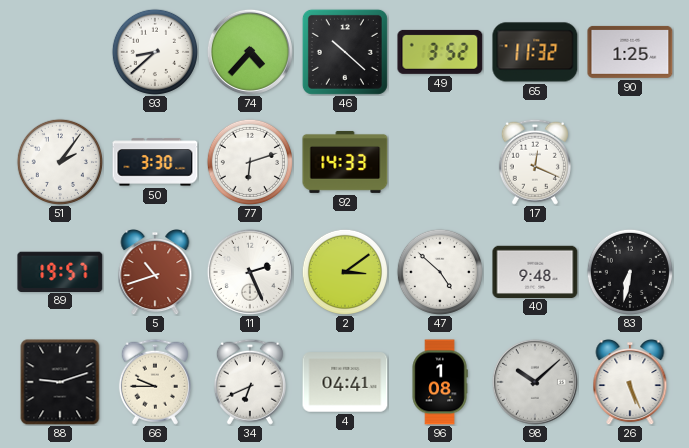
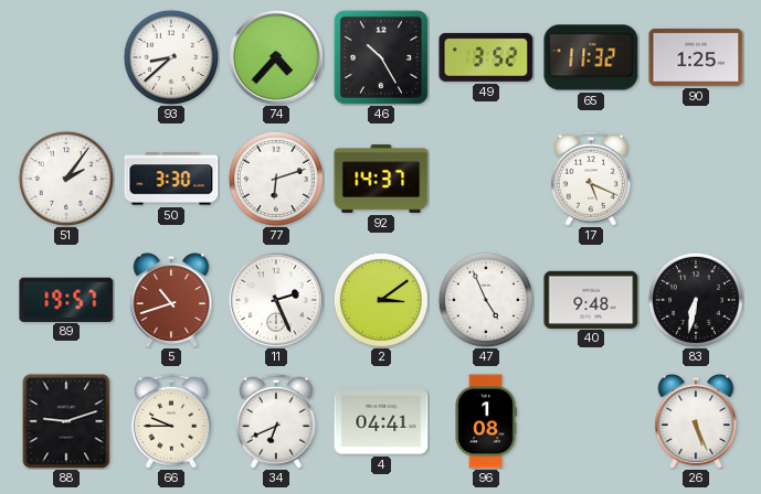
46: 10:22 -> 10:25
92: 14:33 -> 14:37
17: 12:19 -> 5:19
47: 4:52 -> 4:56
98: 10:08 -> none
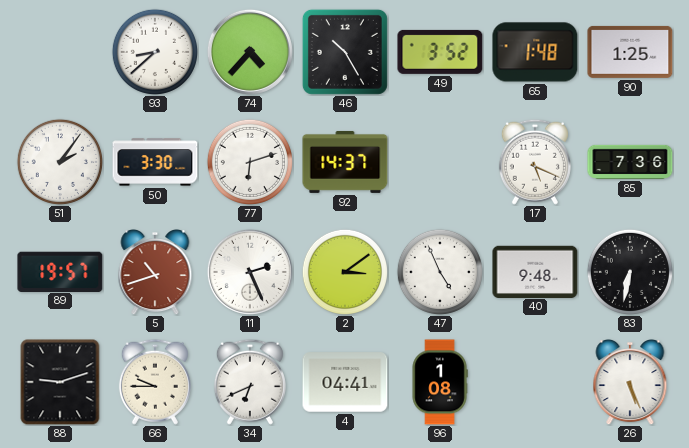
65: 11:32 -> 1:48
85: none -> 7:36
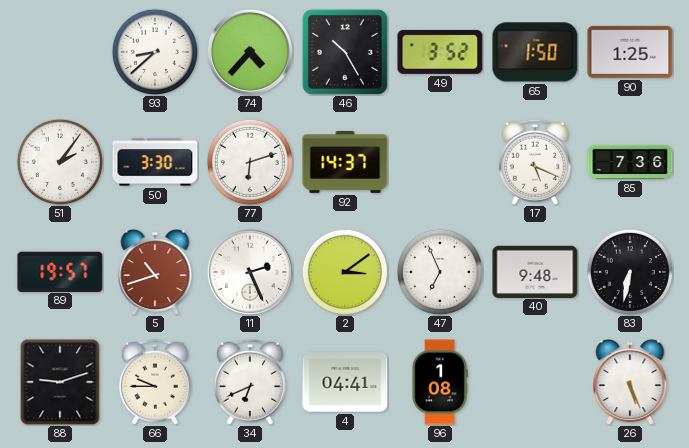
65: 1:48 -> 1:50
47: 4:56 -> 6:56
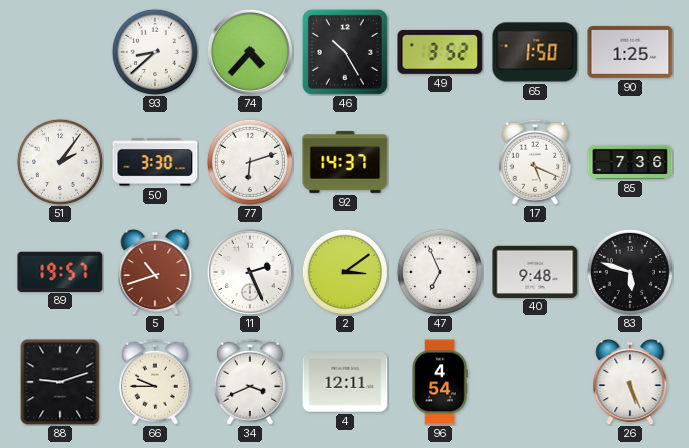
83: 6:32 -> 5:48
34: 6:41 -> 3:41
4: 04:41 -> 12:11
96: 1:08 -> 4:54
